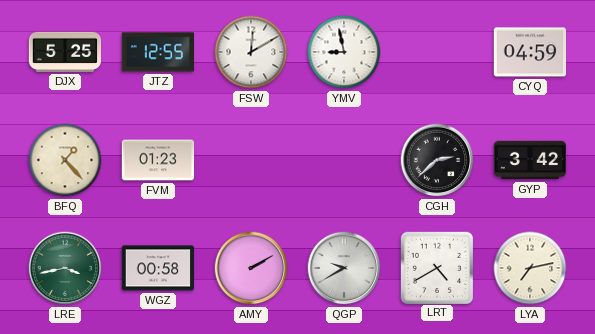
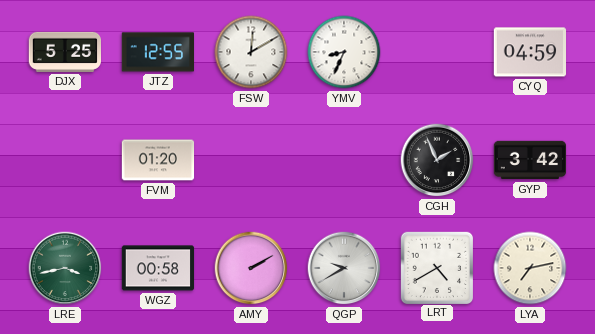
YMV: 8:58 -> 8:34
BFQ: 1:23 -> none
FVM: 01:23 -> 01:20
CGH: 2:38 -> 1:56
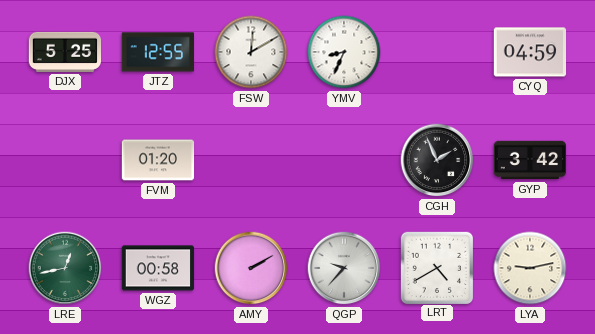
LRE: 3:43 -> 12:43
QGP: 9:40 -> 9:37
LYA: 7:13 -> 9:13
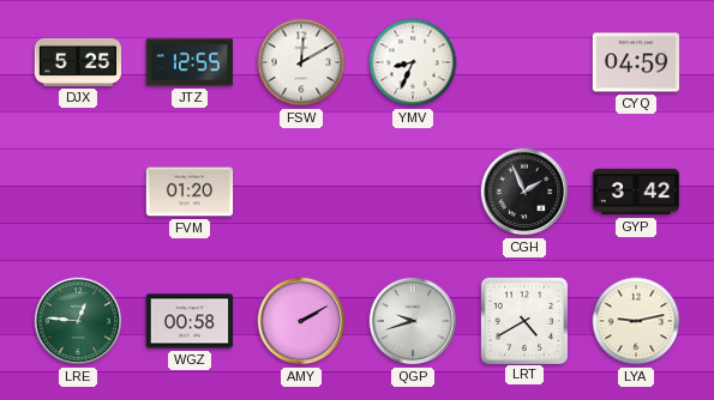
LRE: 12:43 -> 12:46
QGP: 9:37 -> 9:42
